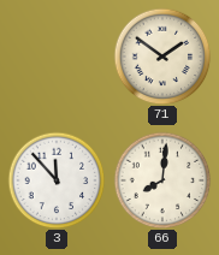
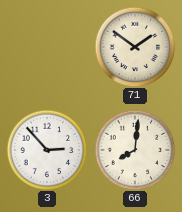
3: 11:53 -> 2:53
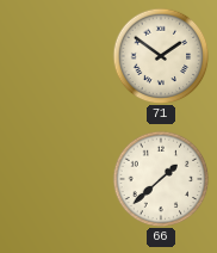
3: 2:53 -> none
66: 8:01 -> 1:38
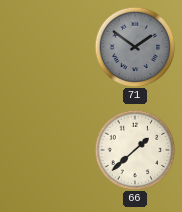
71 dial: cream -> grey
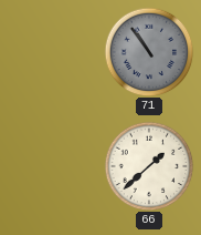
71: 1:51 -> 10:54
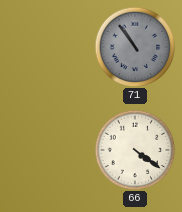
66: 1:38 -> 4:21
